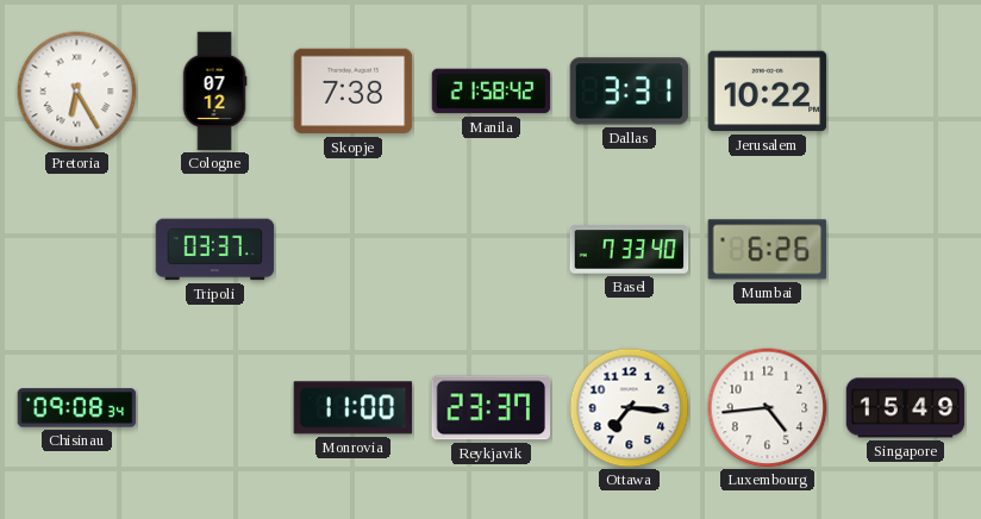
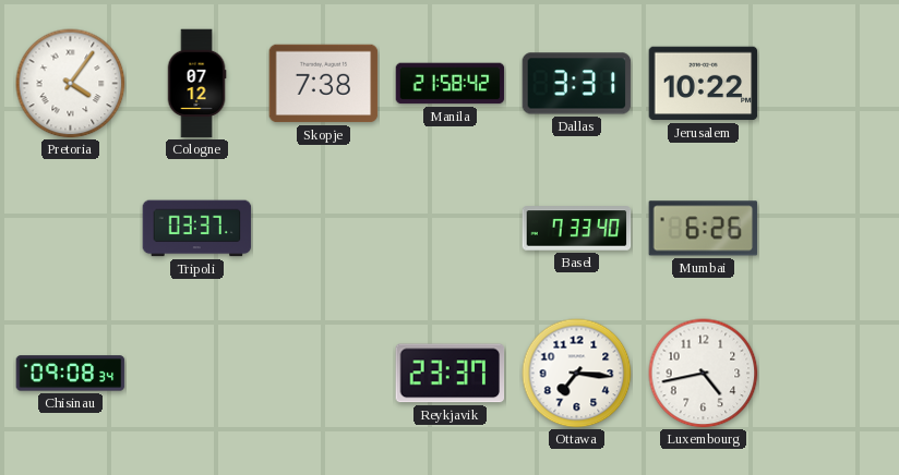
Pretoria: 6:25 -> 4:06
Monrovia: 11:00 -> none
Luxembourg: 4:44 -> 4:43
Singapore: 15:49 -> none
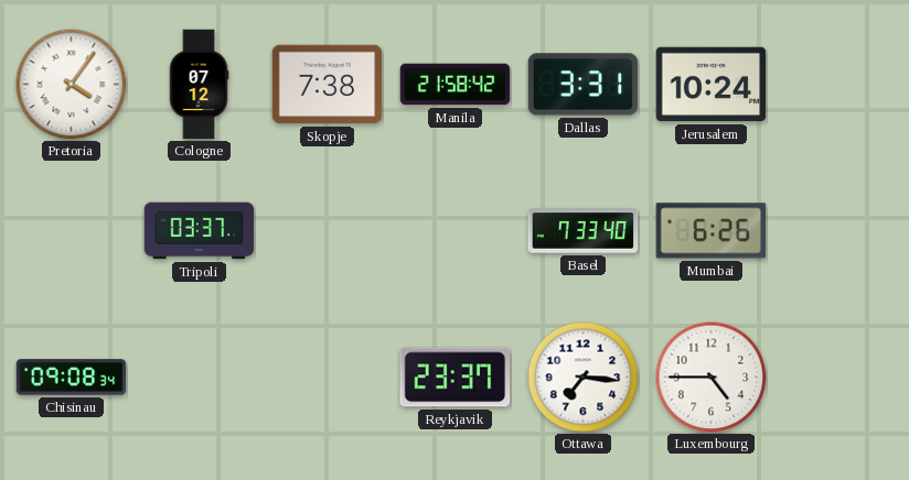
Jerusalem: 10:22 -> 10:24
Luxembourg: 4:43 -> 4:45
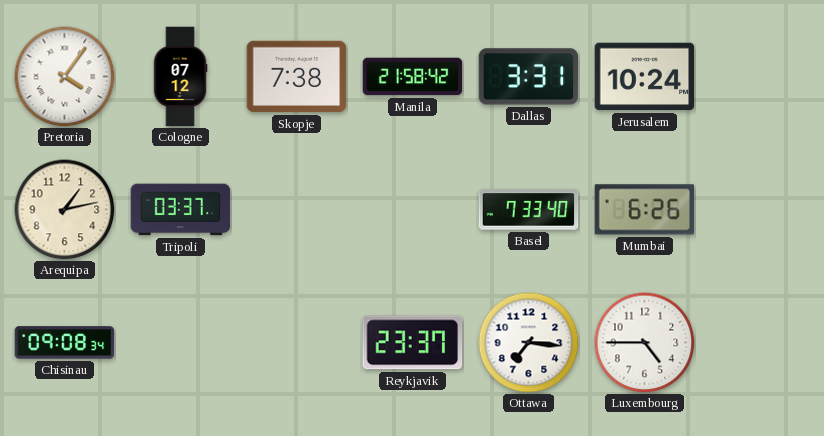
Arequipa: none -> 1:13
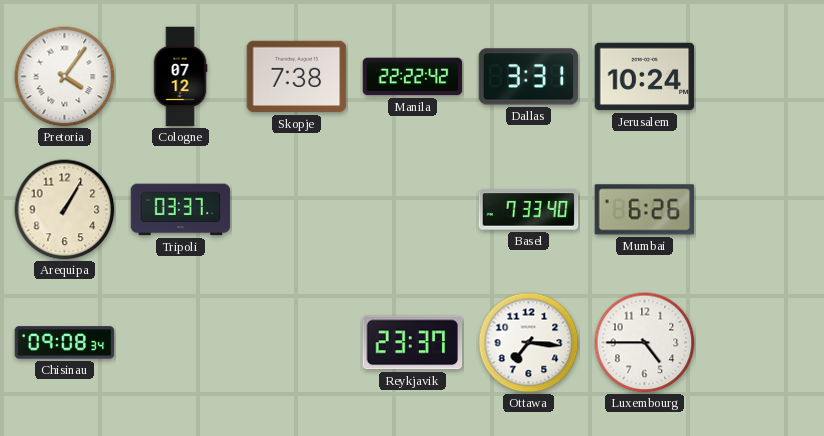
Manila: 21:58 -> 22:22
Arequipa: 1:13 -> 1:05
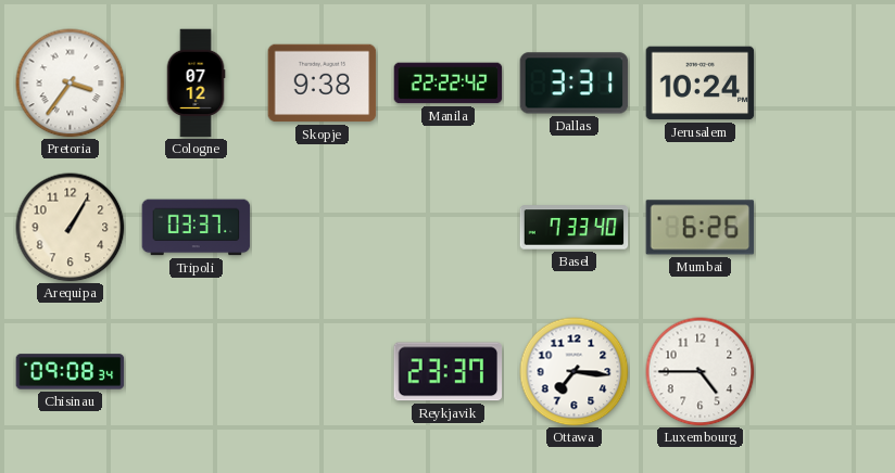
Pretoria: 4:06 -> 3:36
Skopje: 7:38 -> 9:38
